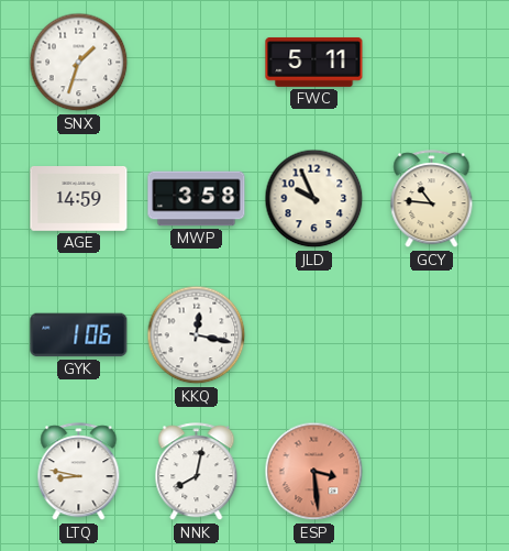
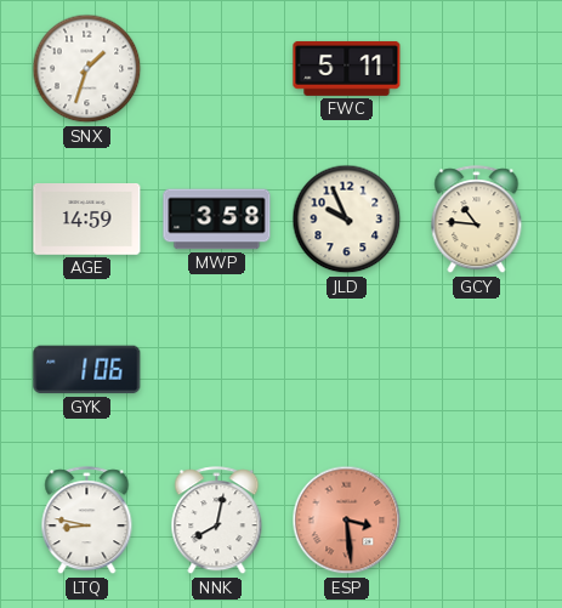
KKQ: 12:17 -> none
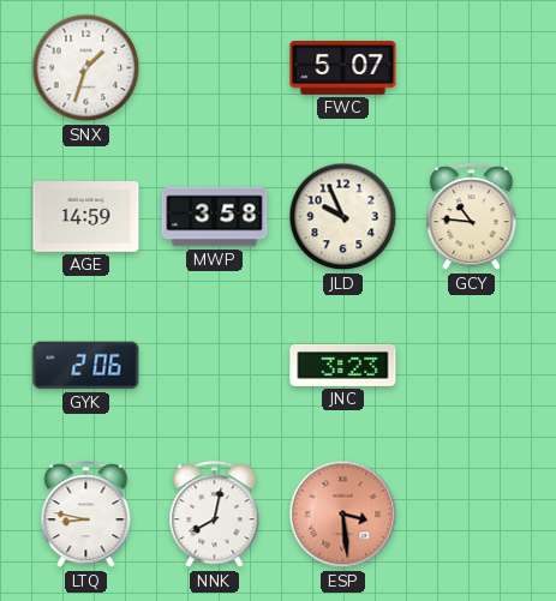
FWC: 5:11 -> 5:07
GYK: 1:06 -> 2:06
JNC: none -> 3:23
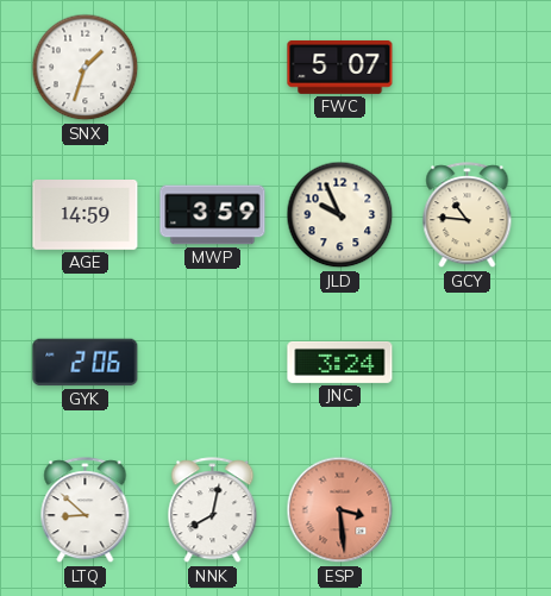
MWP: 3:58 -> 3:59
JNC: 3:23 -> 3:24
LTQ: 8:47 -> 8:52
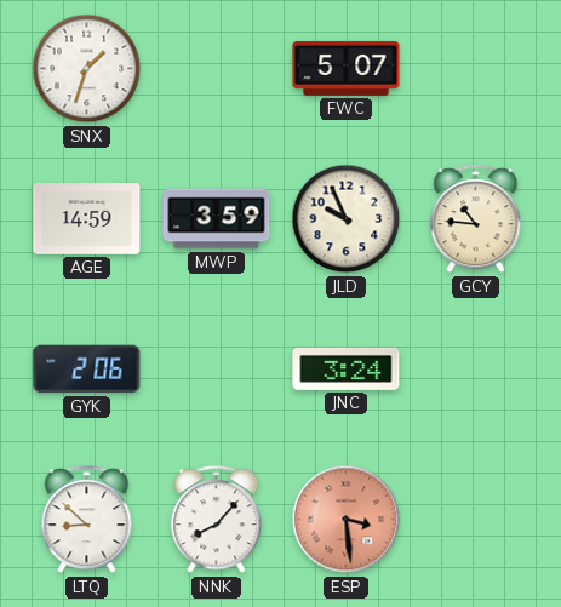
NNK: 8:02 -> 8:07
